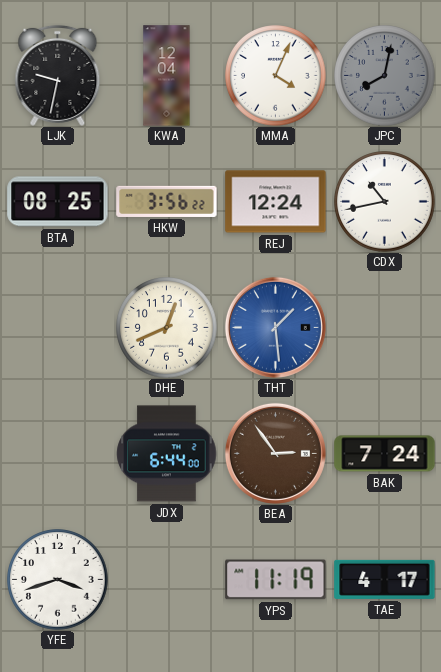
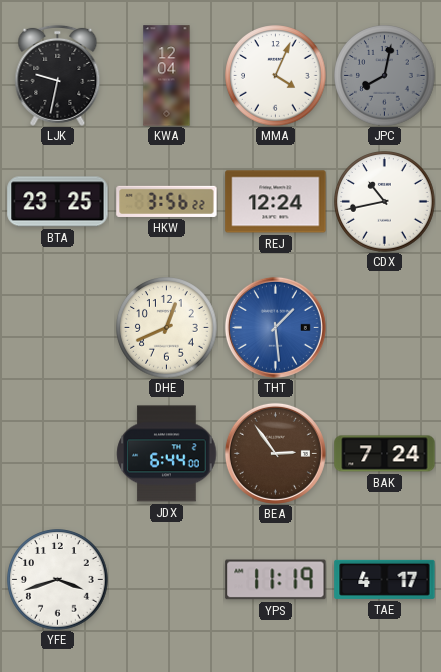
BTA: 08:25 -> 23:25
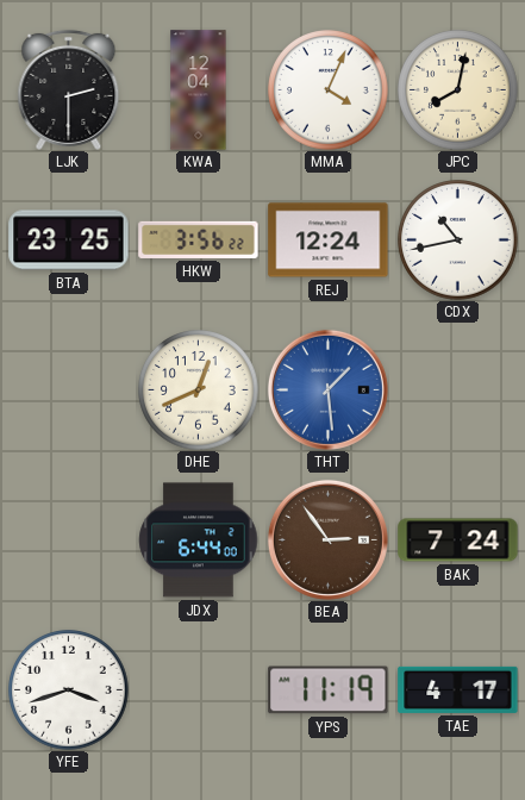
LJK: 9:32 -> 2:30
JPC dial: grey -> cream
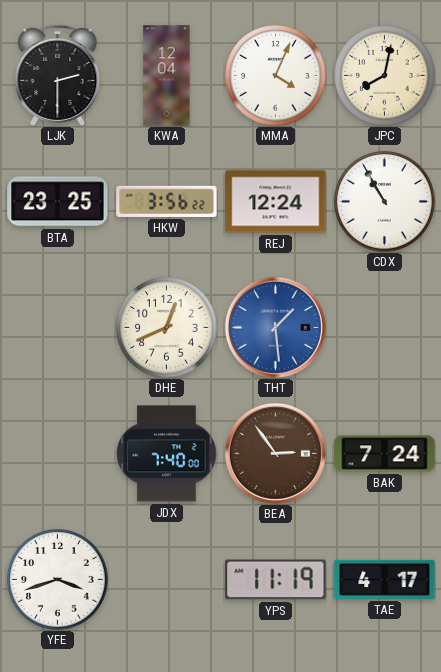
CDX: 10:43 -> 10:55
JDX: 6:44 -> 7:40
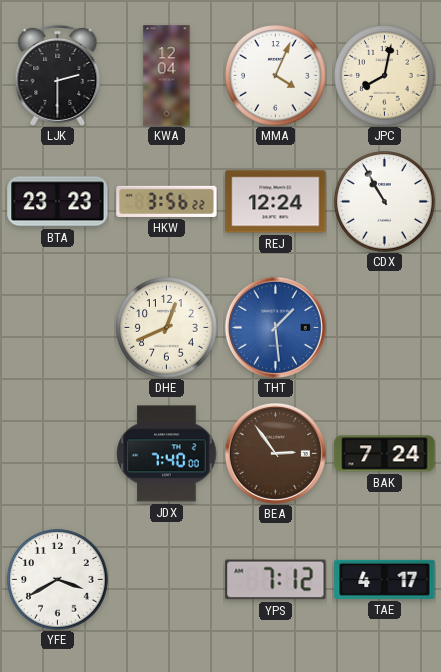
BTA: 23:25 -> 23:23
YFE: 3:42 -> 3:40
YPS: 11:19 -> 7:12
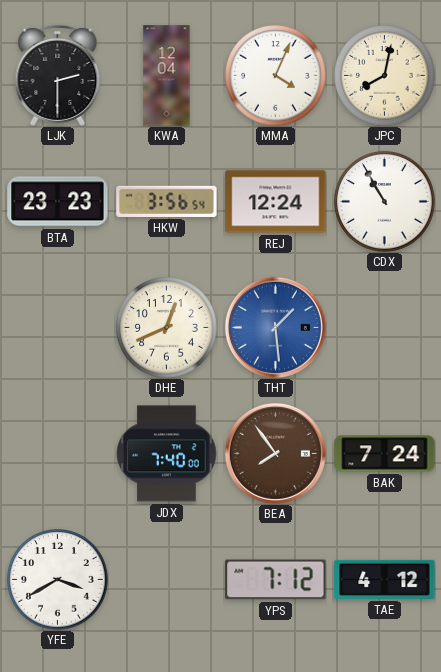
HKW: 3:56:22 -> 3:56:54
BEA: 2:54 -> 7:54
TAE: 4:17 -> 4:12
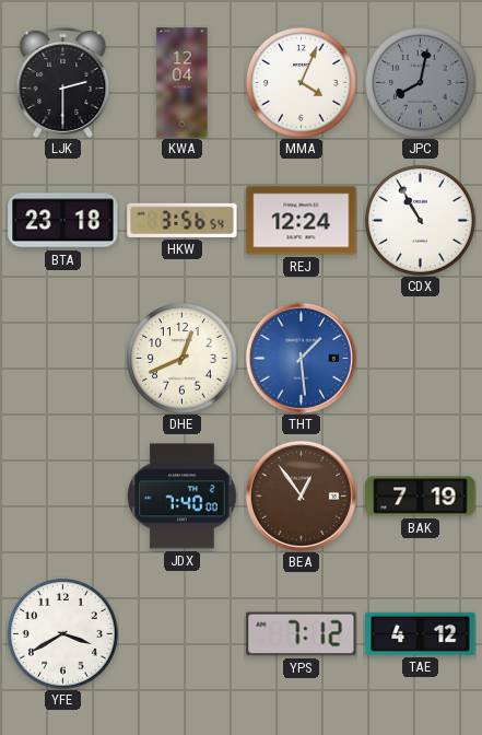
JPC dial: cream -> grey
BTA: 23:23 -> 23:18
BEA: 7:54 -> 12:54
BAK: 7:24 -> 7:19
